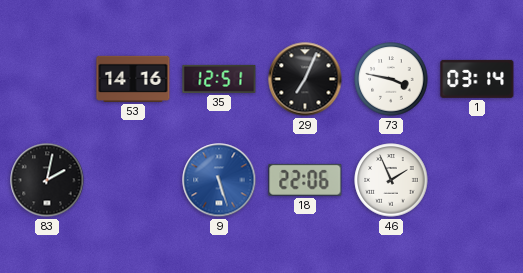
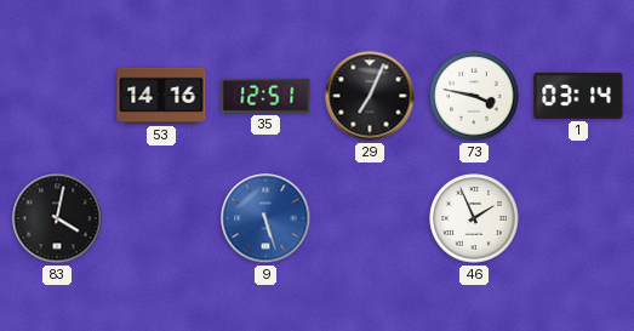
83: 2:02 -> 4:02
18: 22:06 -> none
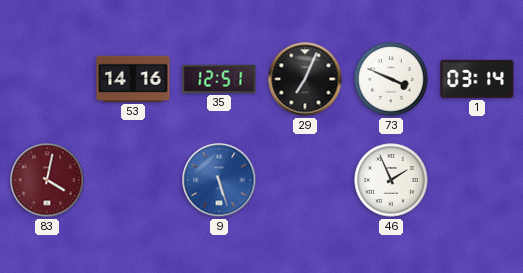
73: 3:47 -> 3:49
83 dial: black -> burgundy
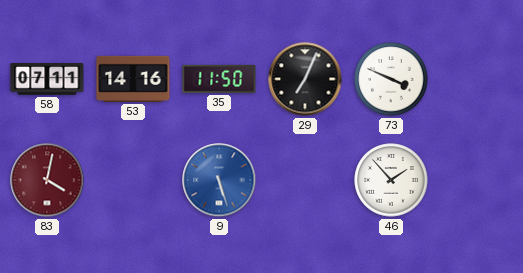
58: none -> 07:11
35: 12:51 -> 11:50
1: 03:14 -> none
46: 1:56 -> 1:53
